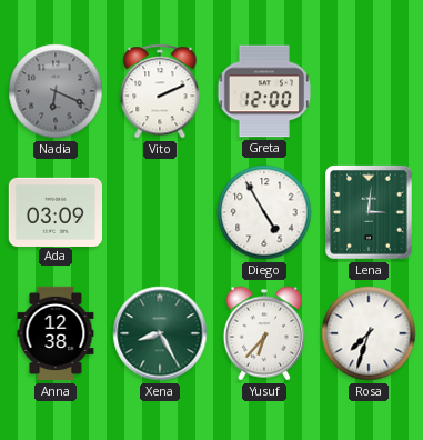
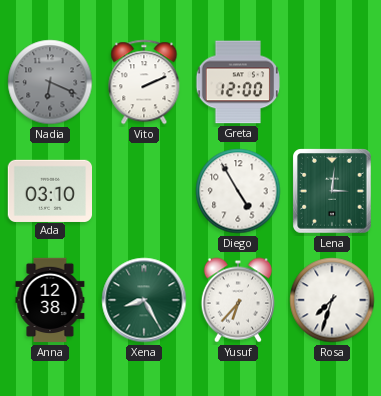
Ada: 03:09 -> 03:10
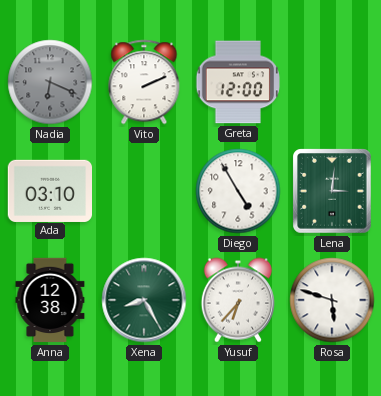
Rosa: 7:33 -> 5:48
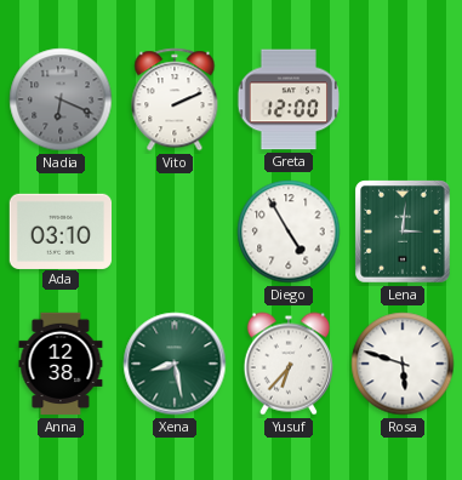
Xena: 8:25 -> 8:28
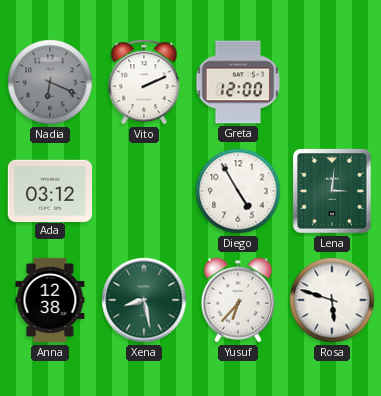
Ada: 03:10 -> 03:12
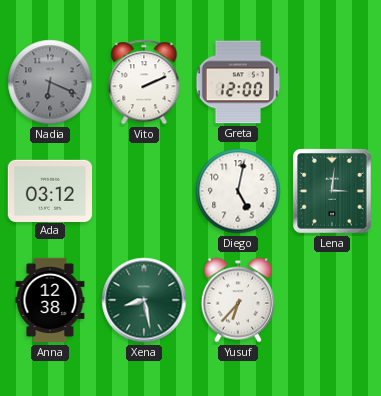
Diego: 4:55 -> 5:02
Rosa: 5:48 -> none
